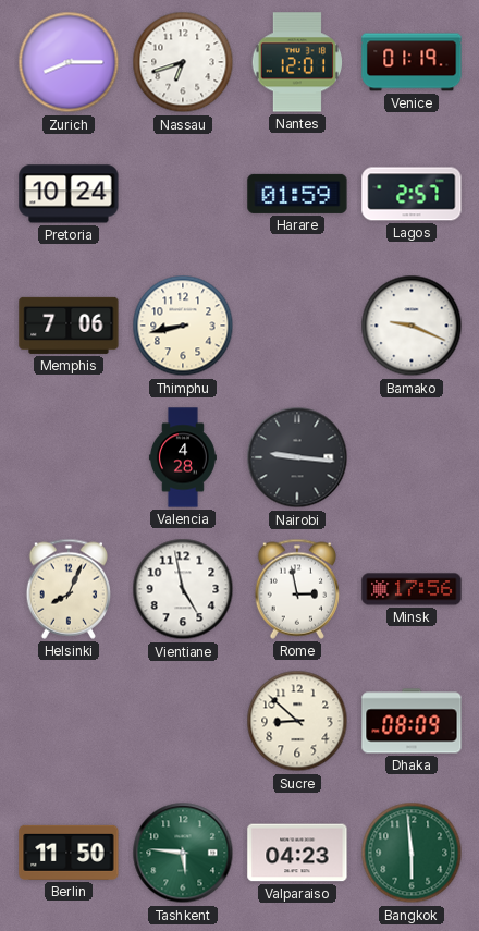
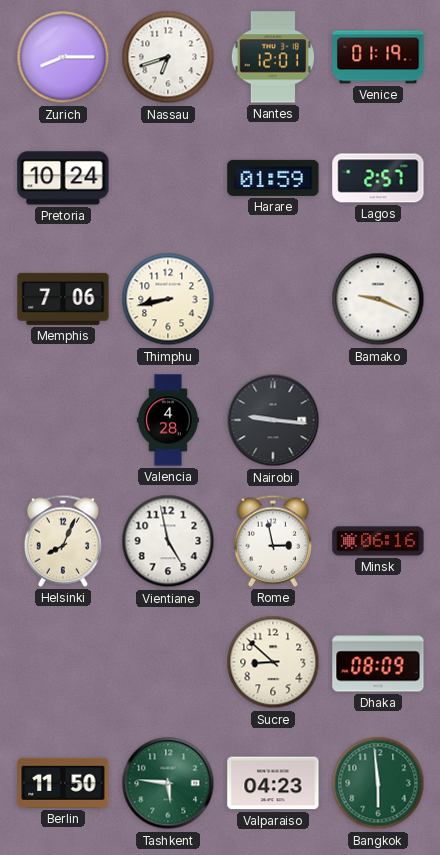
Minsk: 17:56 -> 06:16
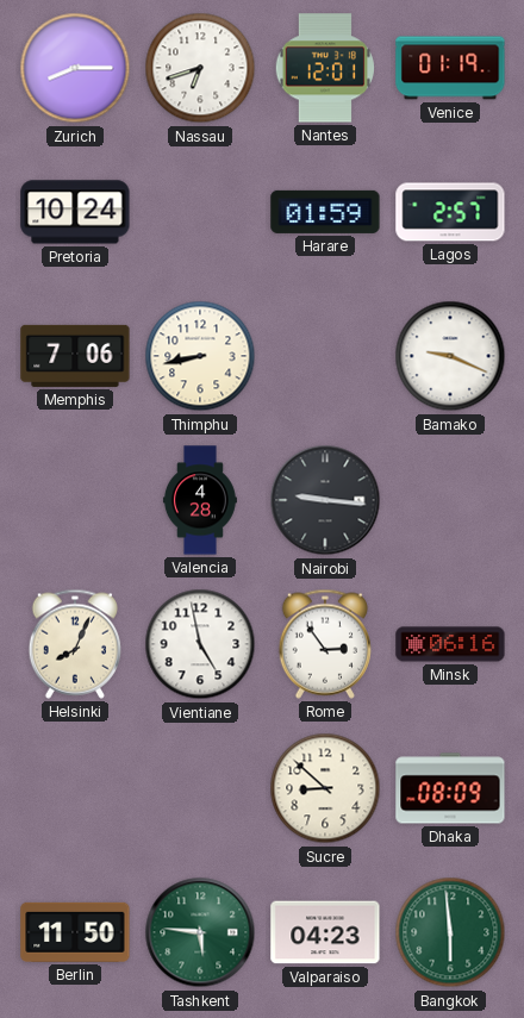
Rome: 2:58 -> 2:54
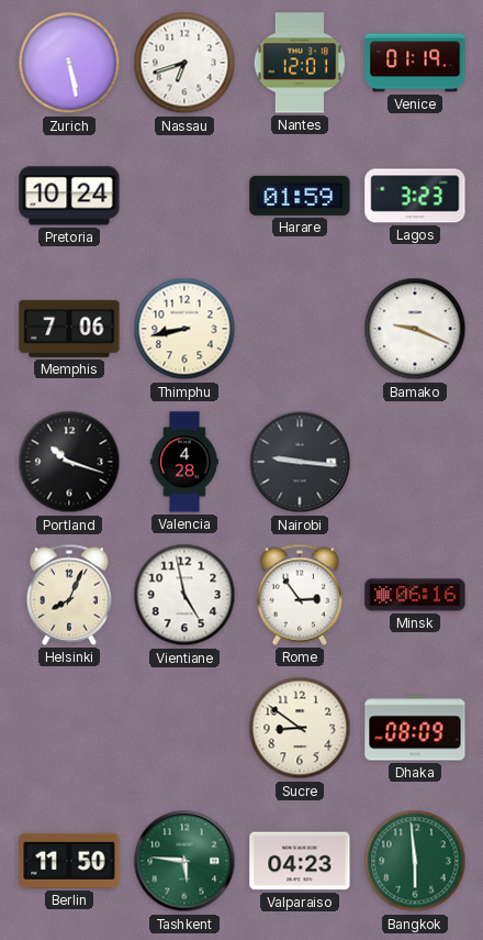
Zurich: 8:15 -> 5:28
Lagos: 2:57 -> 3:23
Portland: none -> 10:18
Sucre: 8:52 -> 8:51
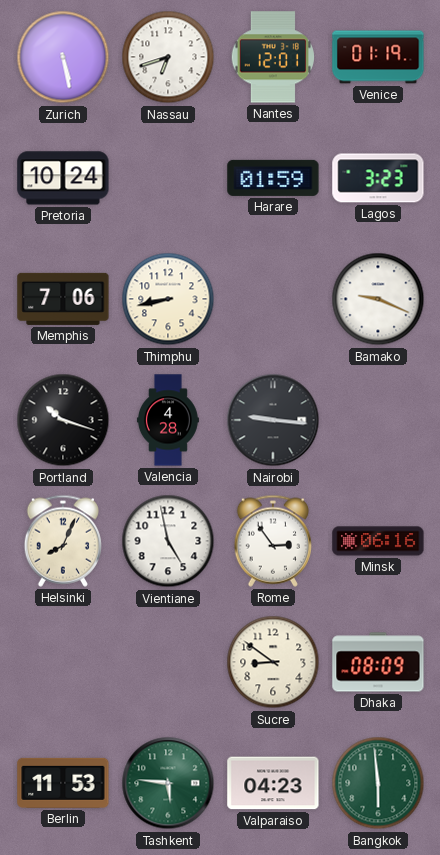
Berlin: 11:50 -> 11:53
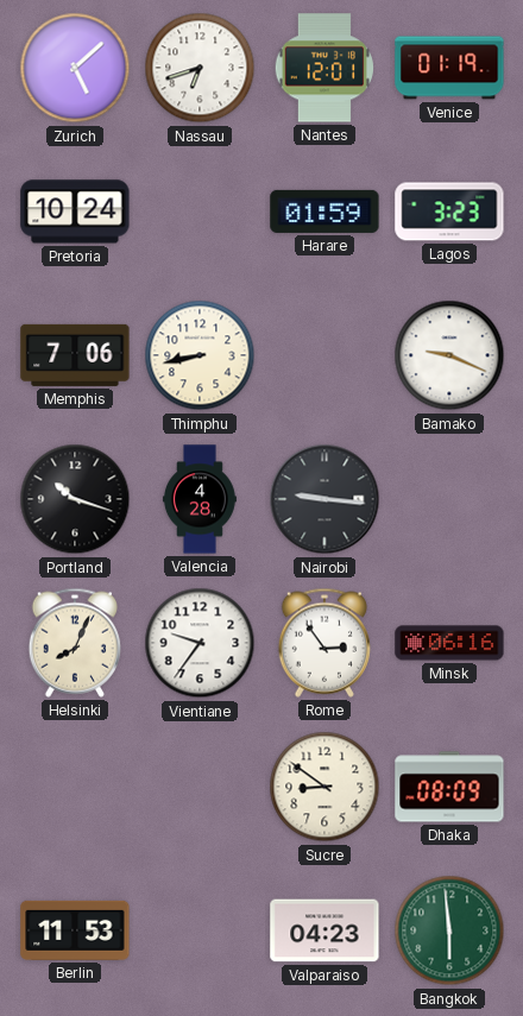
Zurich: 5:28 -> 5:08
Vientiane: 4:58 -> 9:36
Tashkent: 5:46 -> none
